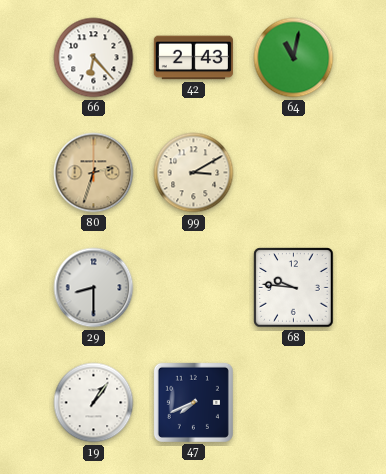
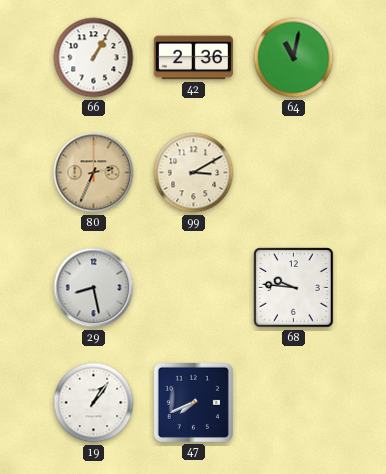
66: 6:23 -> 1:05
42: 2:43 -> 2:36
80: 2:33 -> 2:34
29: 8:30 -> 8:28
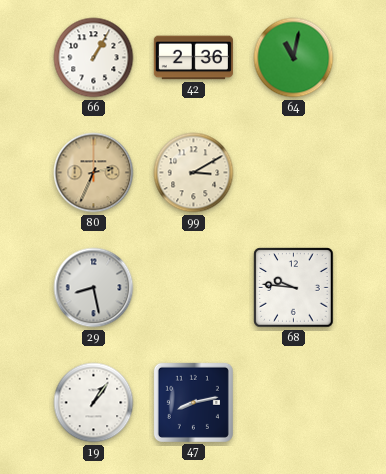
47: 7:41 -> 8:13
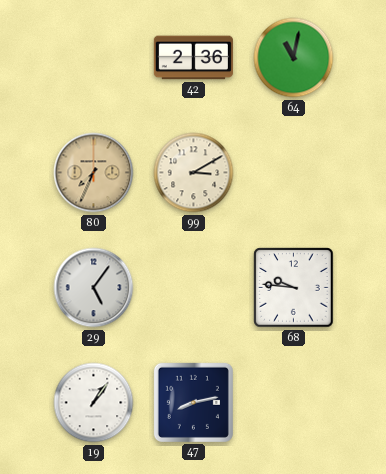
66: 1:05 -> none
80: 2:34 -> 7:34
29: 8:28 -> 5:06
